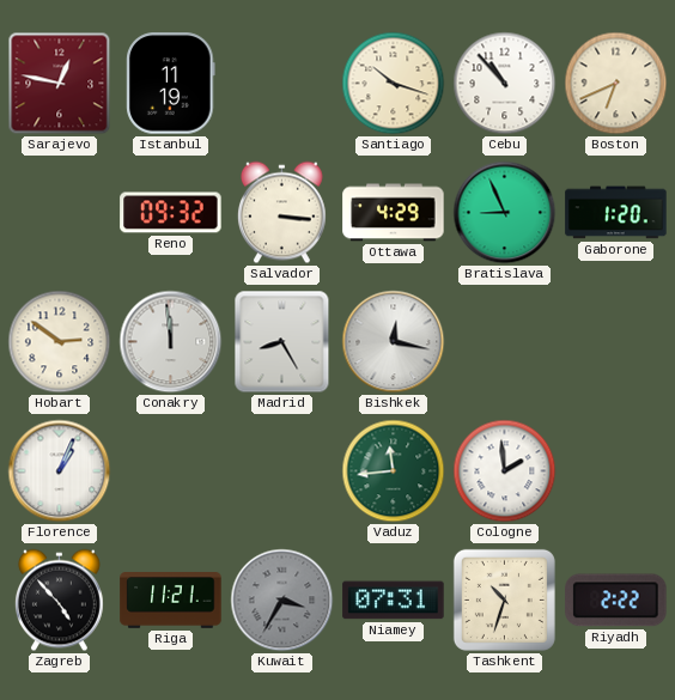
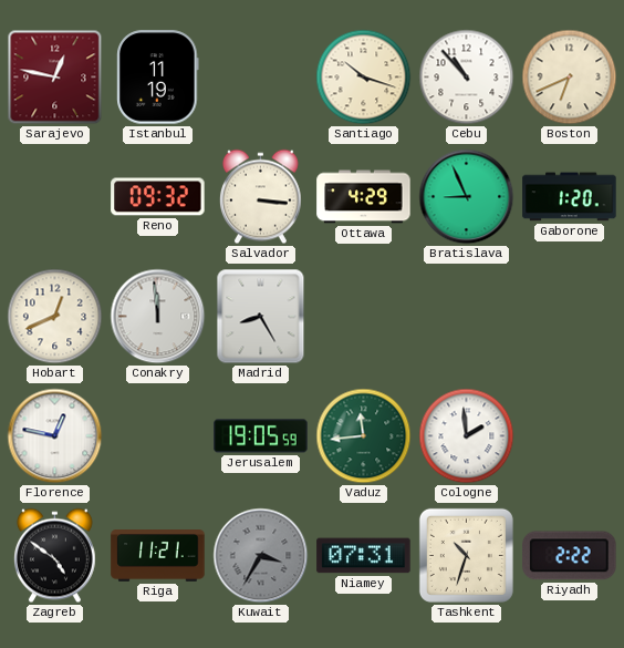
Hobart: 2:51 -> 12:41
Bishkek: 12:17 -> none
Florence: 1:04 -> 12:47
Jerusalem: none -> 19:05
Zagreb: 4:53 -> 4:51
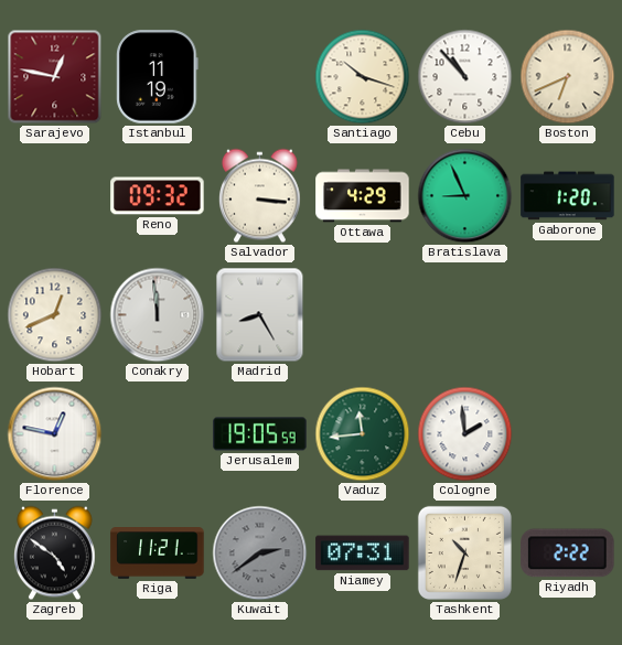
Kuwait: 3:35 -> 2:39
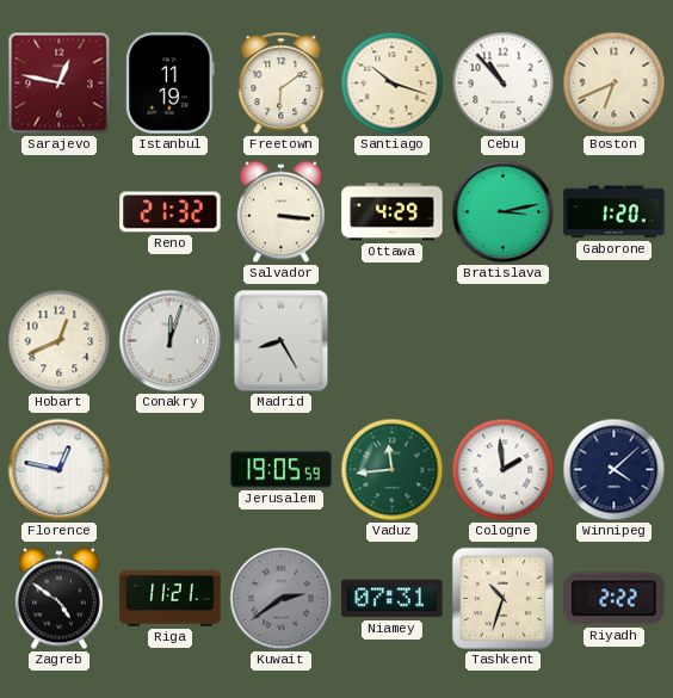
Freetown: none -> 6:09
Reno: 09:32 -> 21:32
Bratislava: 8:56 -> 3:13
Conakry: 11:59 -> 12:03
Winnipeg: none -> 4:08
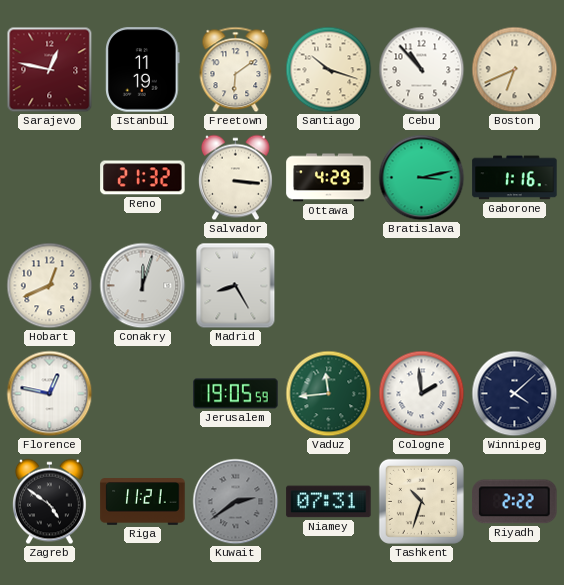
Gaborone: 1:20 -> 1:16
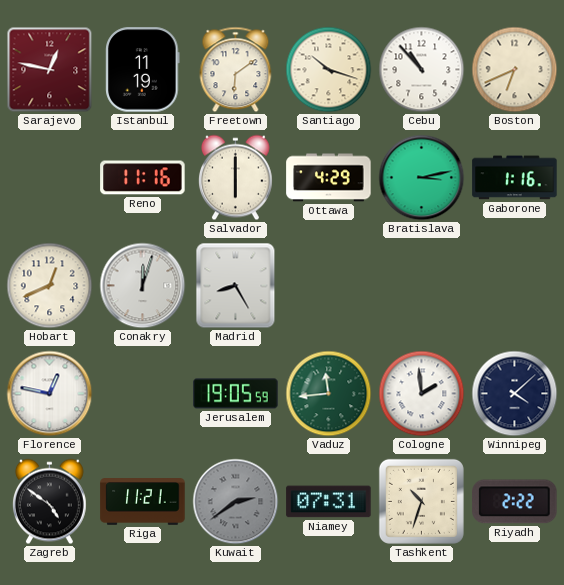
Reno: 21:32 -> 11:16
Salvador: 3:16 -> 6:00
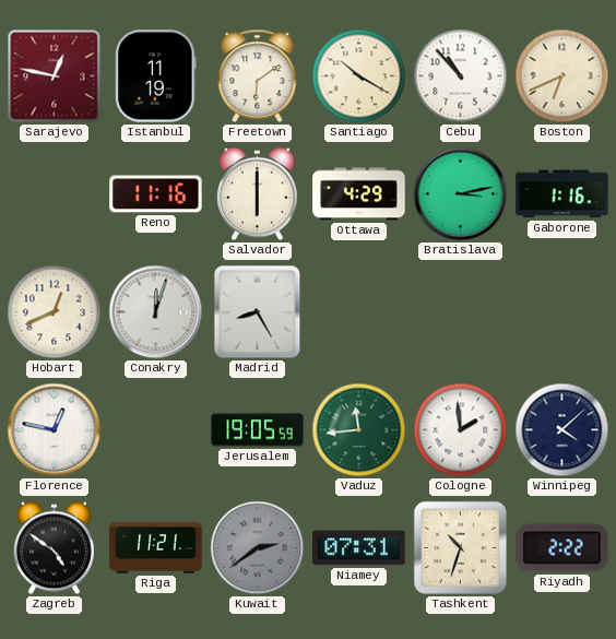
Santiago: 10:18 -> 10:20
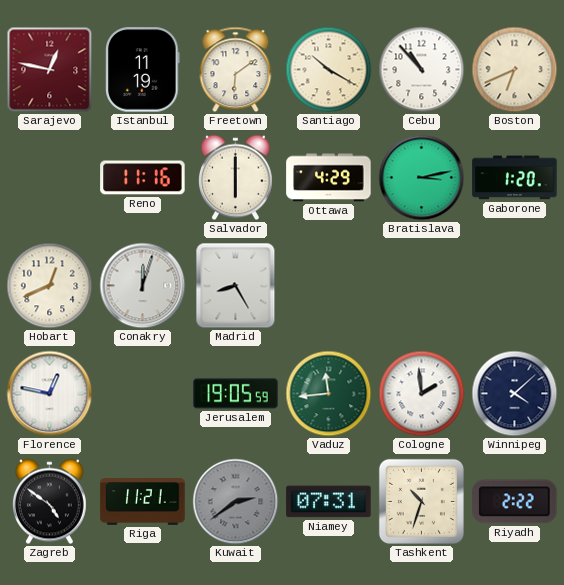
Gaborone: 1:16 -> 1:20
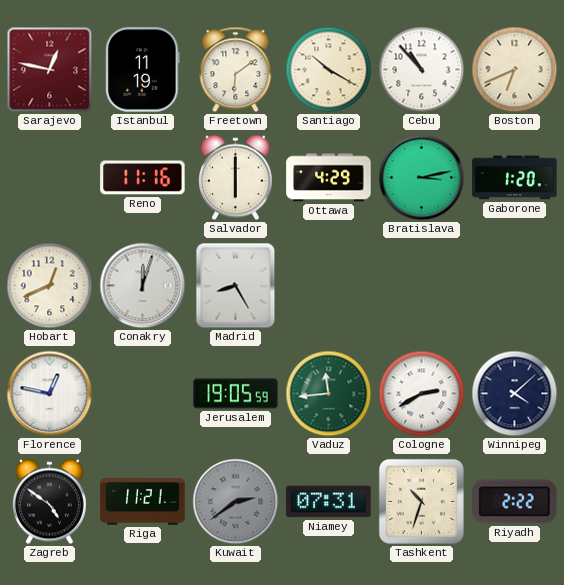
Cologne: 1:59 -> 2:40
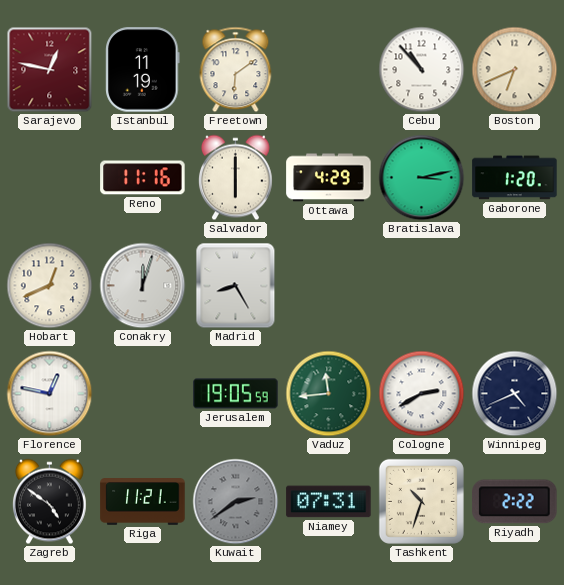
Santiago: 10:20 -> none
Winnipeg: 4:08 -> 4:41
